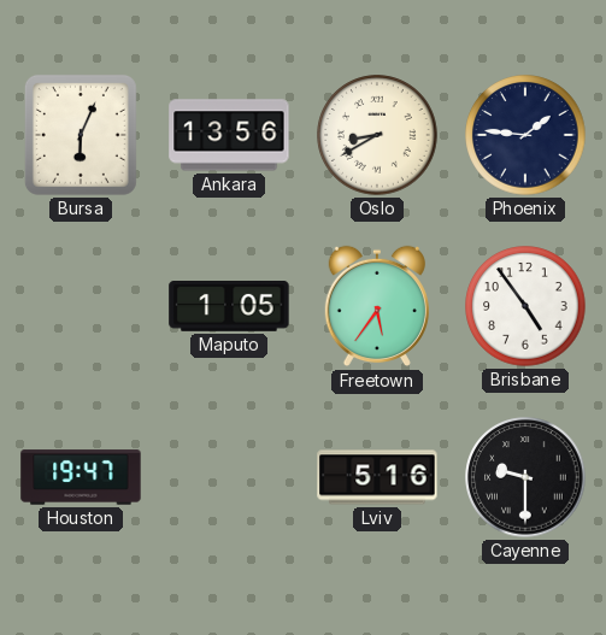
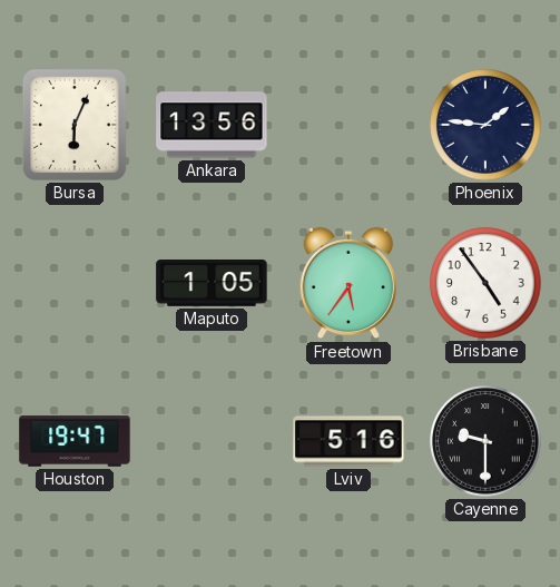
Oslo: 8:40 -> none
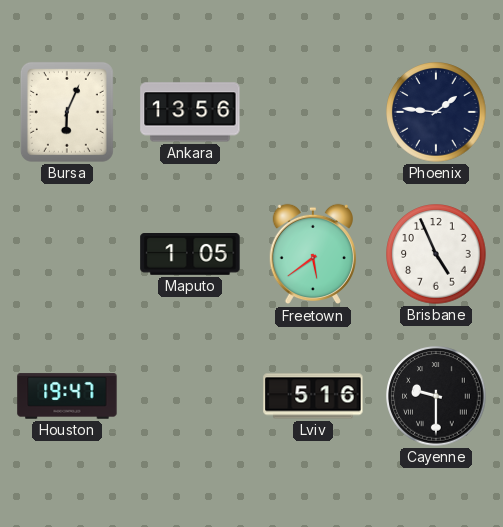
Freetown: 5:36 -> 5:39
Brisbane: 4:54 -> 4:56
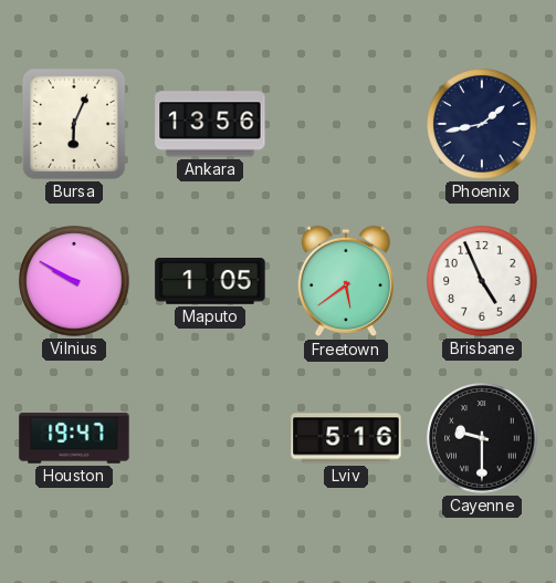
Phoenix: 1:46 -> 1:43
Vilnius: none -> 9:50
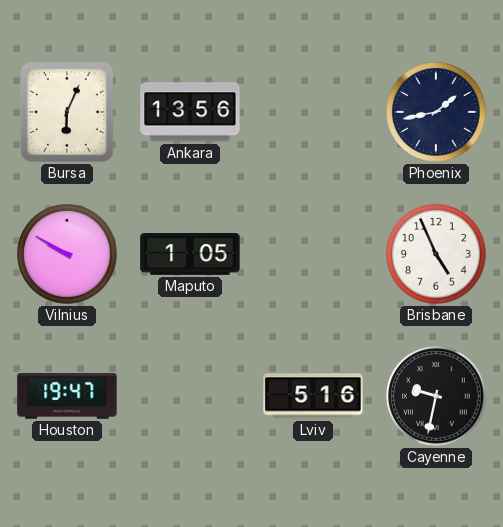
Freetown: 5:39 -> none
Cayenne: 9:30 -> 9:32
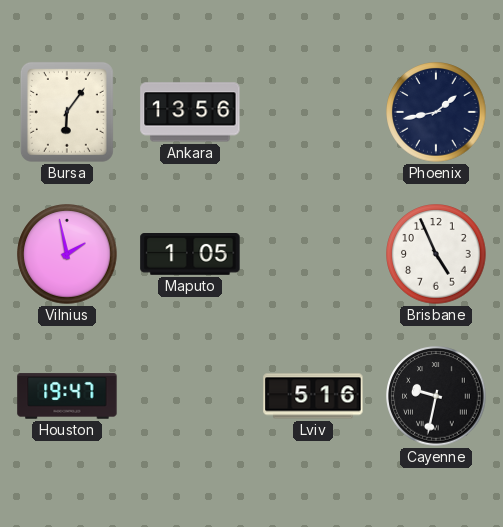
Bursa: 6:04 -> 6:06
Vilnius: 9:50 -> 1:58
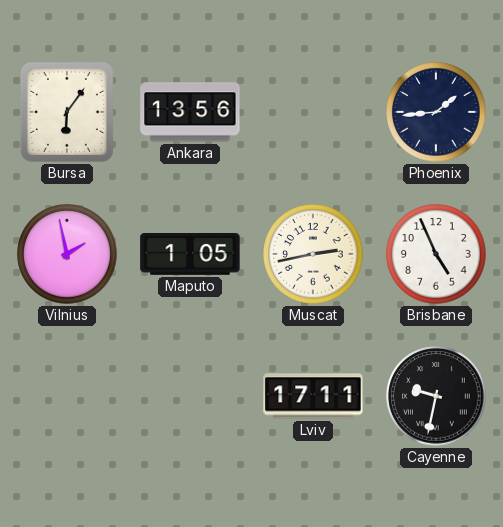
Phoenix: 1:43 -> 1:44
Muscat: none -> 2:43
Houston: 19:47 -> none
Lviv: 5:16 -> 17:11
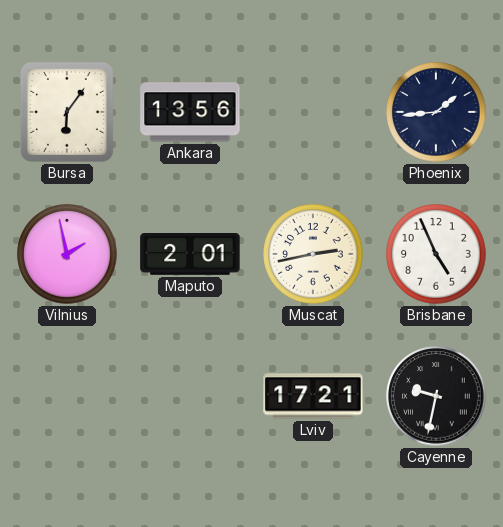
Maputo: 1:05 -> 2:01
Lviv: 17:11 -> 17:21
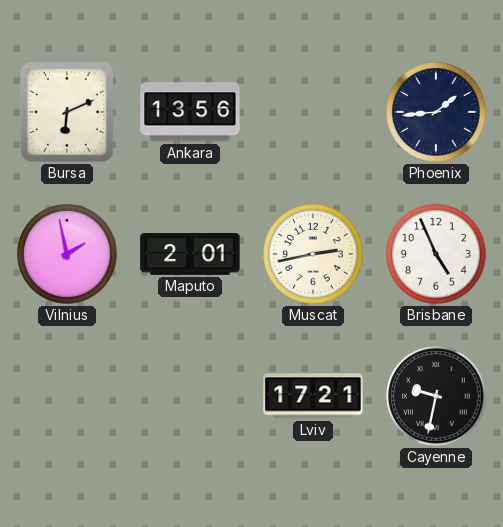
Bursa: 6:06 -> 6:11
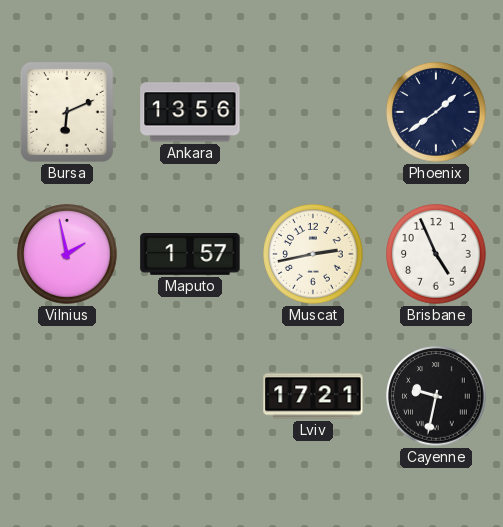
Phoenix: 1:44 -> 1:39
Maputo: 2:01 -> 1:57
